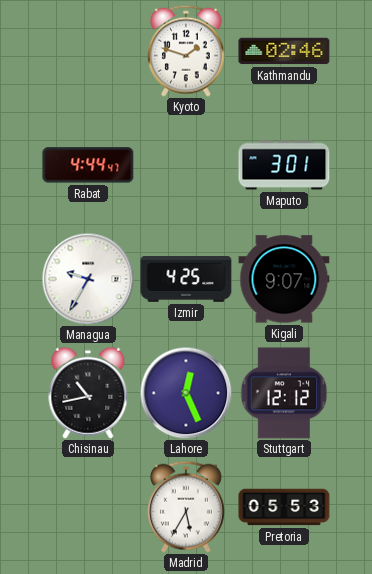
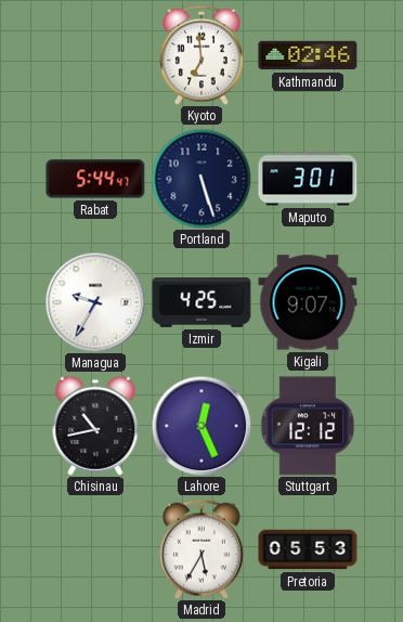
Kyoto: 1:48 -> 6:59
Rabat: 4:44 -> 5:44
Portland: none -> 5:27
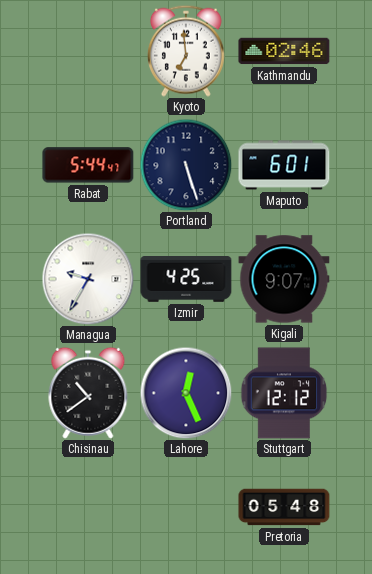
Maputo: 3:01 -> 6:01
Chisinau: 10:43 -> 10:39
Madrid: 5:35 -> none
Pretoria: 05:53 -> 05:48
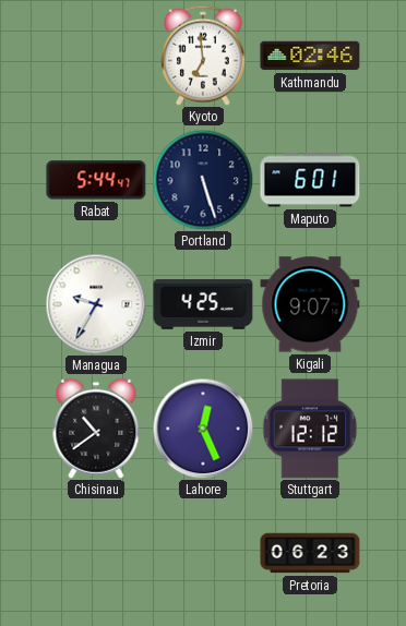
Pretoria: 05:48 -> 06:23
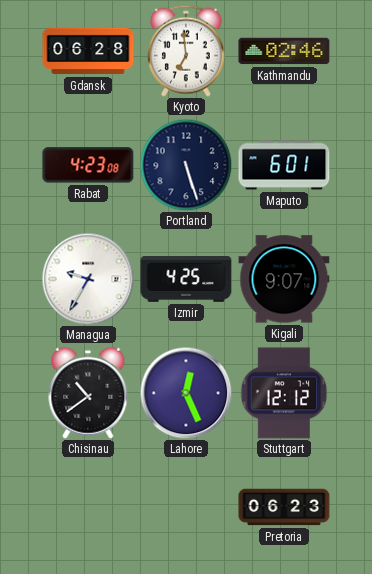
Gdansk: none -> 06:28
Rabat: 5:44 -> 4:23
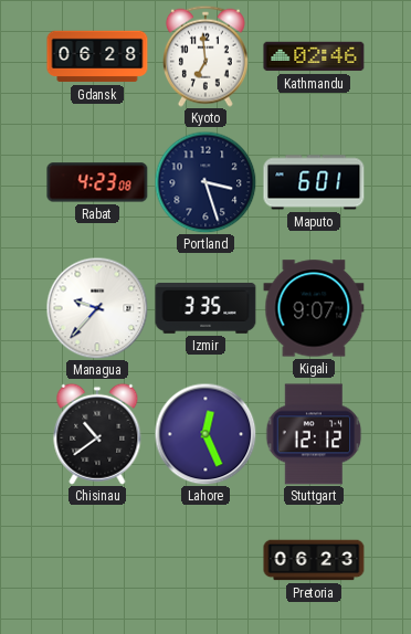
Portland: 5:27 -> 3:27
Managua: 9:35 -> 9:37
Izmir: 4:25 -> 3:35
